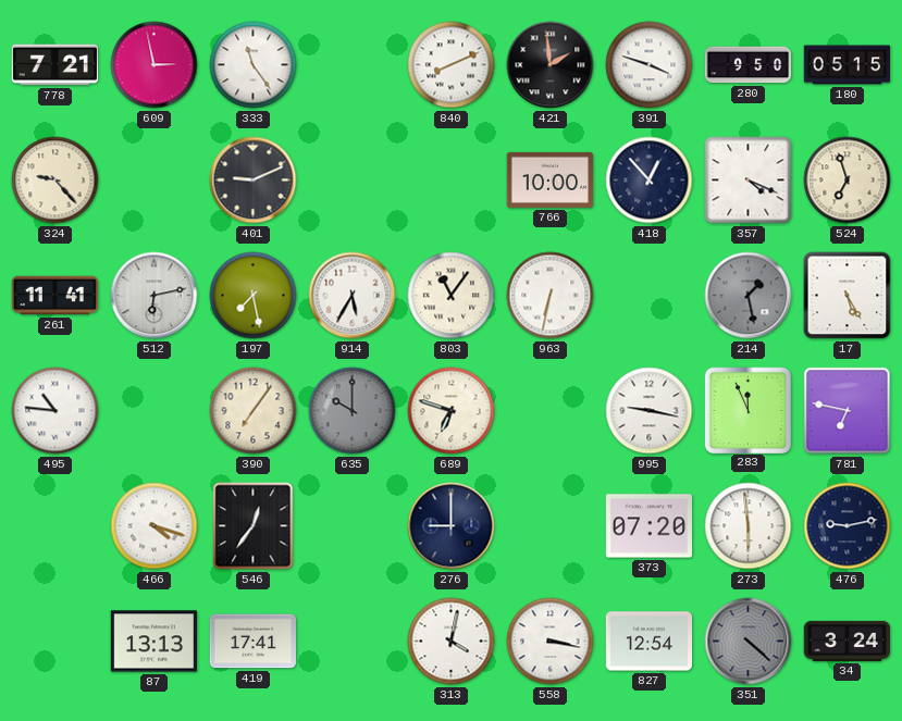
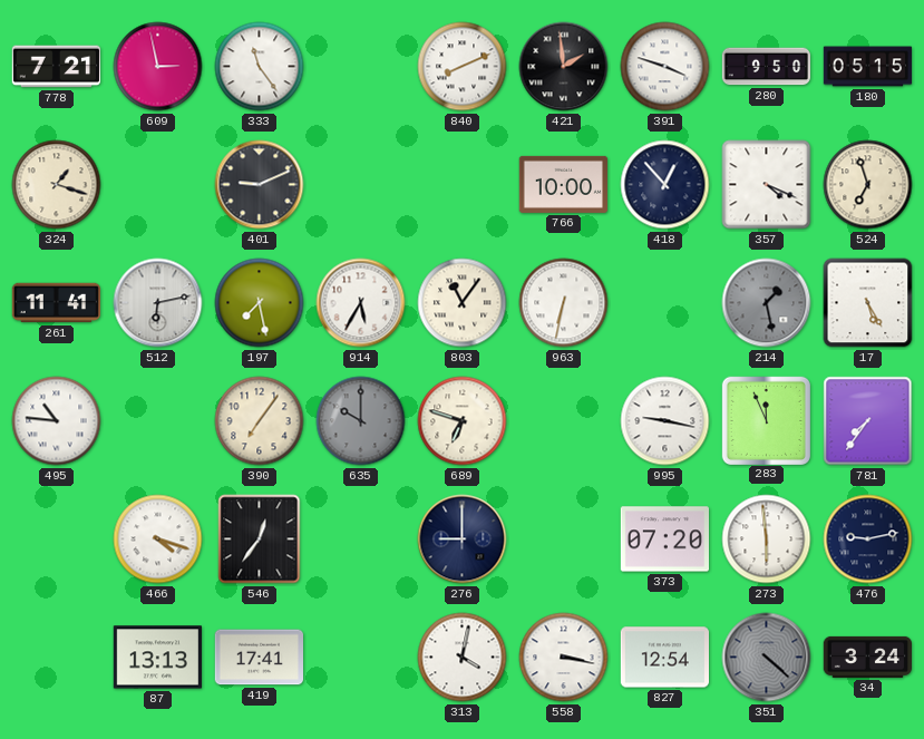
324: 9:23 -> 1:18
781: 6:47 -> 7:36
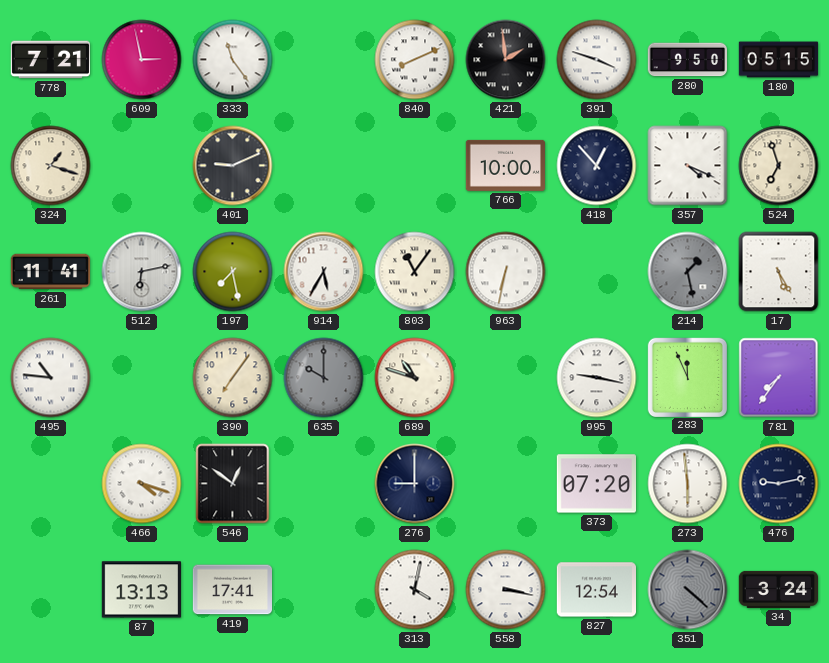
689: 6:48 -> 10:48
546: 12:36 -> 12:51
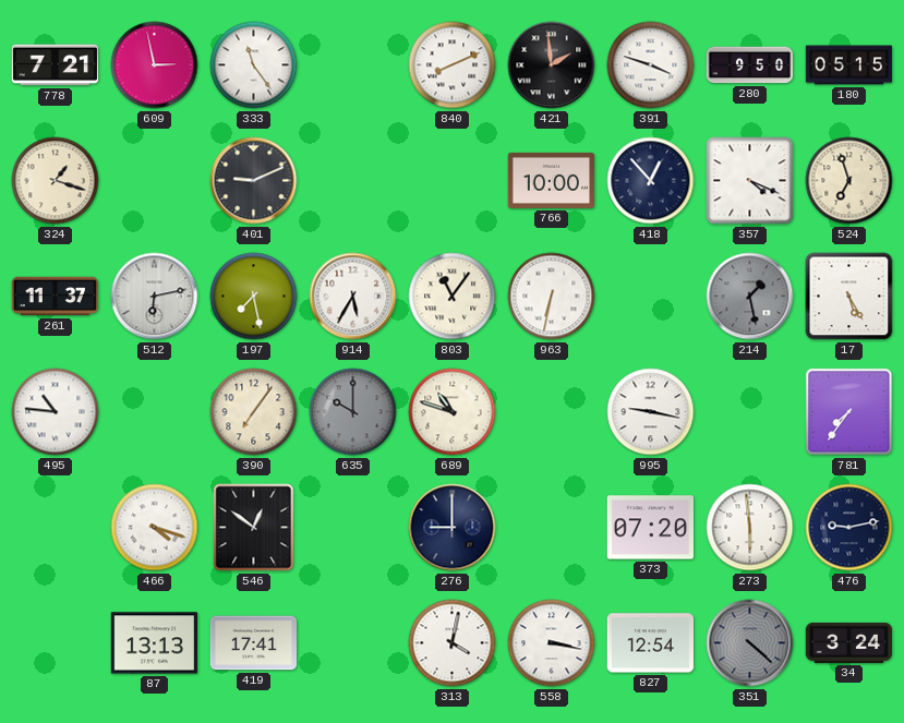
261: 11:41 -> 11:37
283: 11:56 -> none
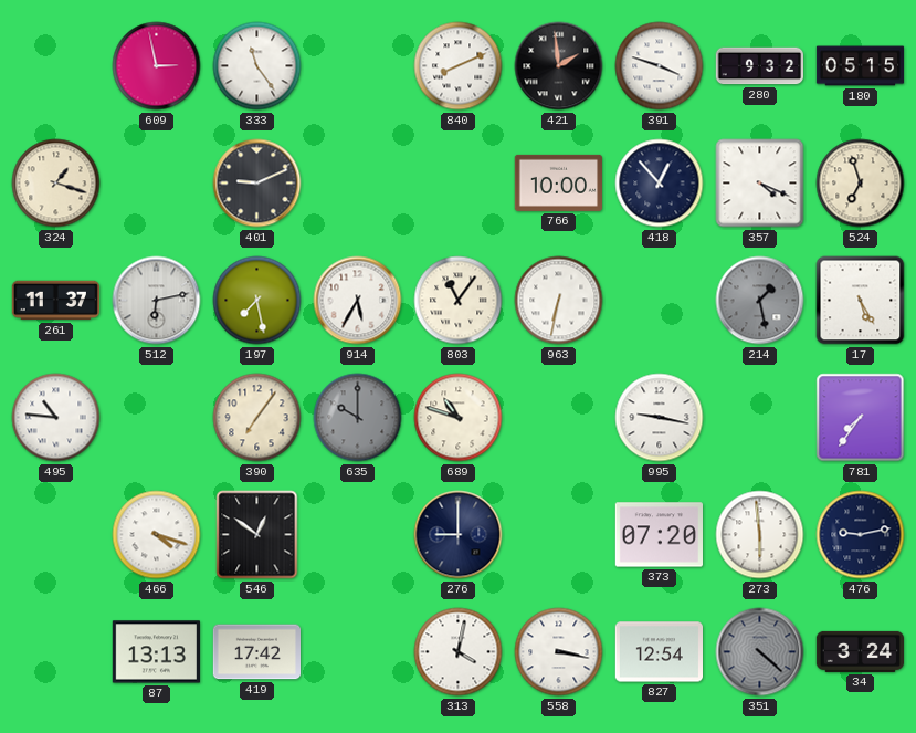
778: 7:21 -> none
280: 9:50 -> 9:32
419: 17:41 -> 17:42
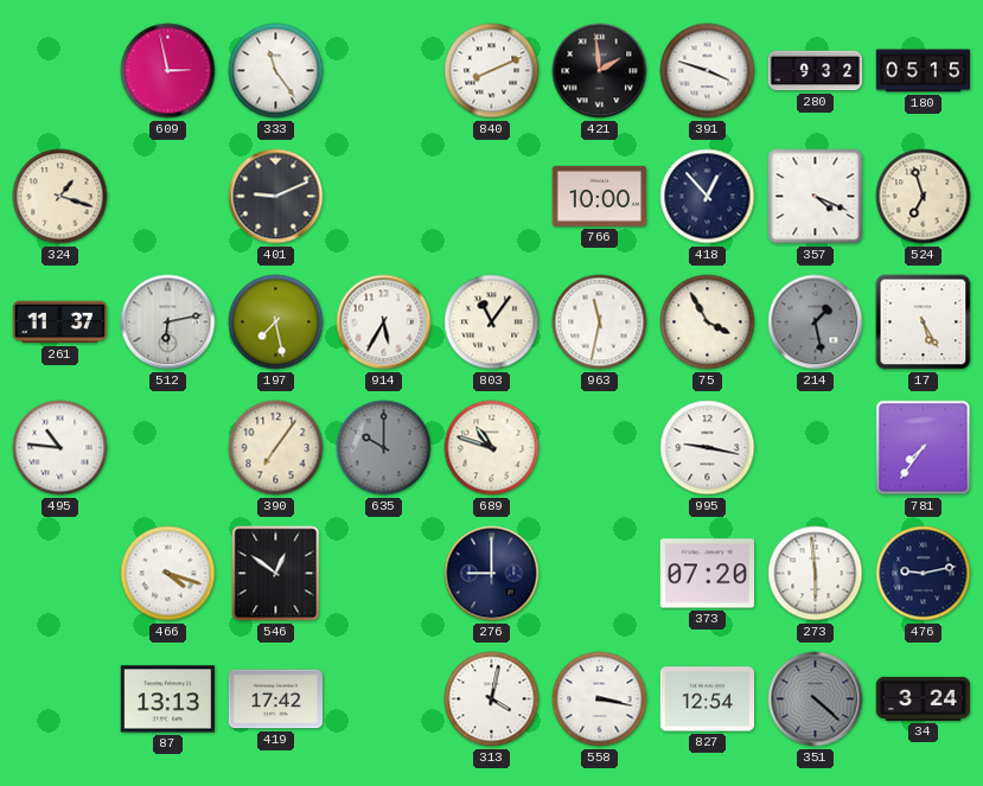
963: 6:32 -> 11:32
75: none -> 3:55
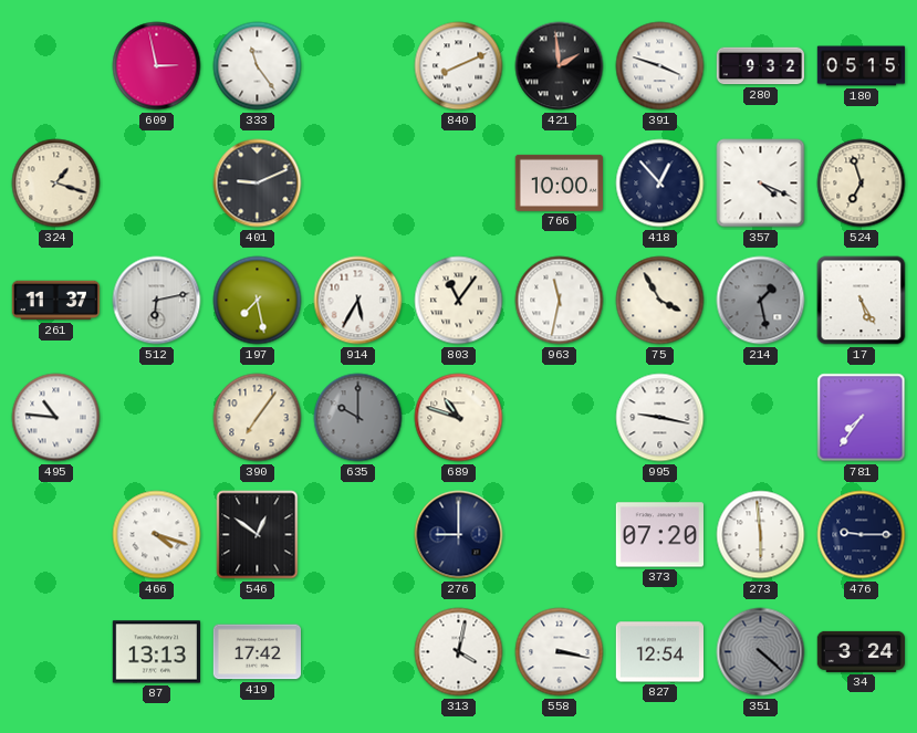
476: 9:13 -> 9:15
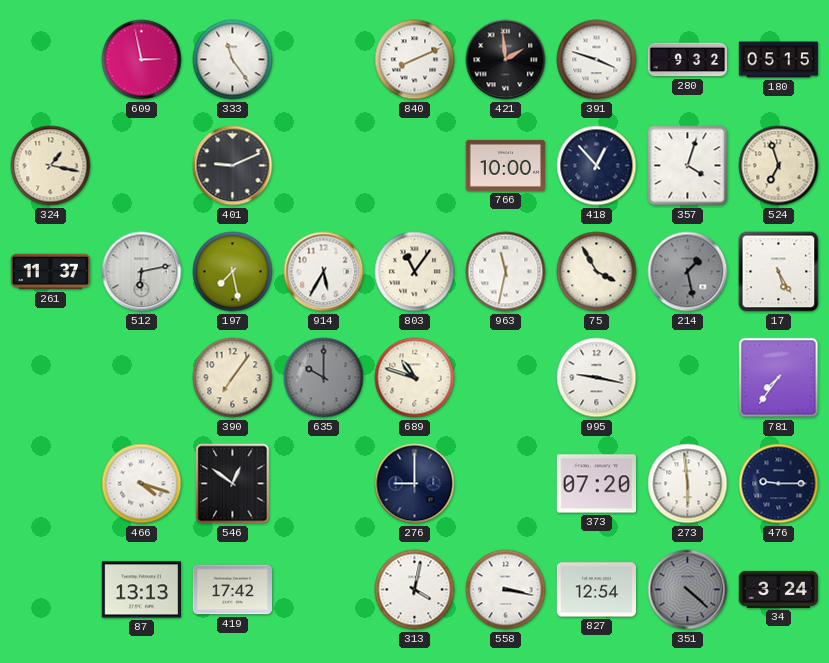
324: 1:18 -> 1:17
357: 4:19 -> 4:03
495: 10:46 -> none
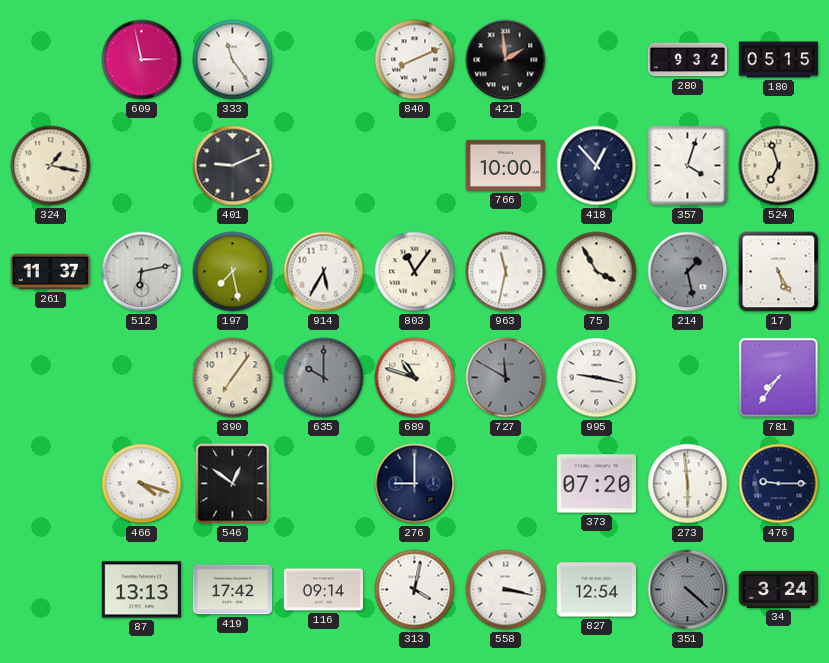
391: 3:48 -> none
727: none -> 11:50
116: none -> 09:14
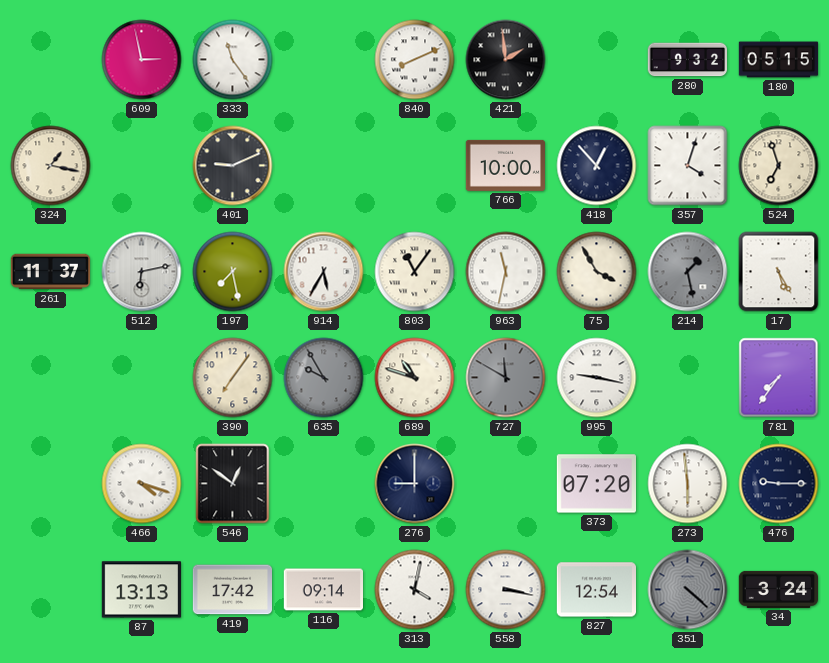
635: 10:00 -> 9:55
